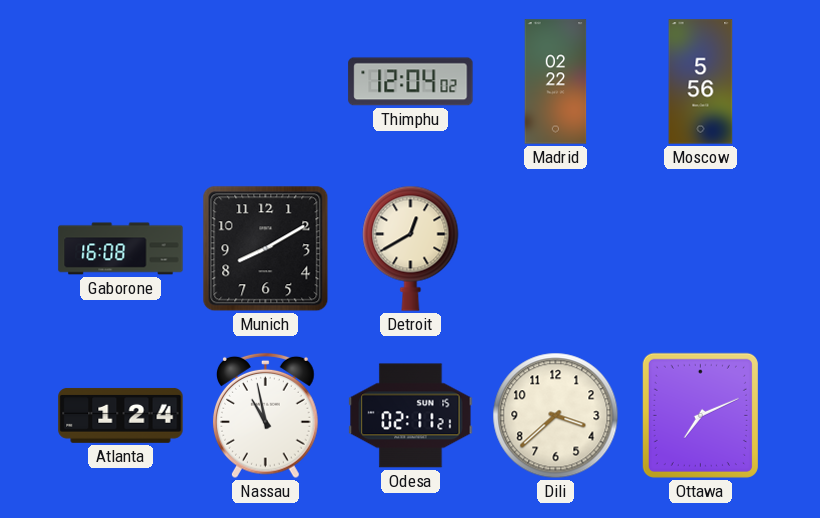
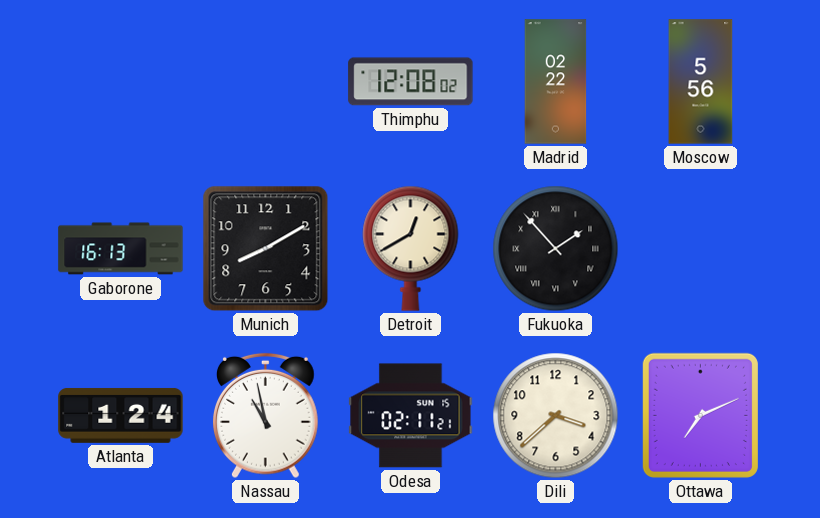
Thimphu: 12:04 -> 12:08
Gaborone: 16:08 -> 16:13
Fukuoka: none -> 1:53
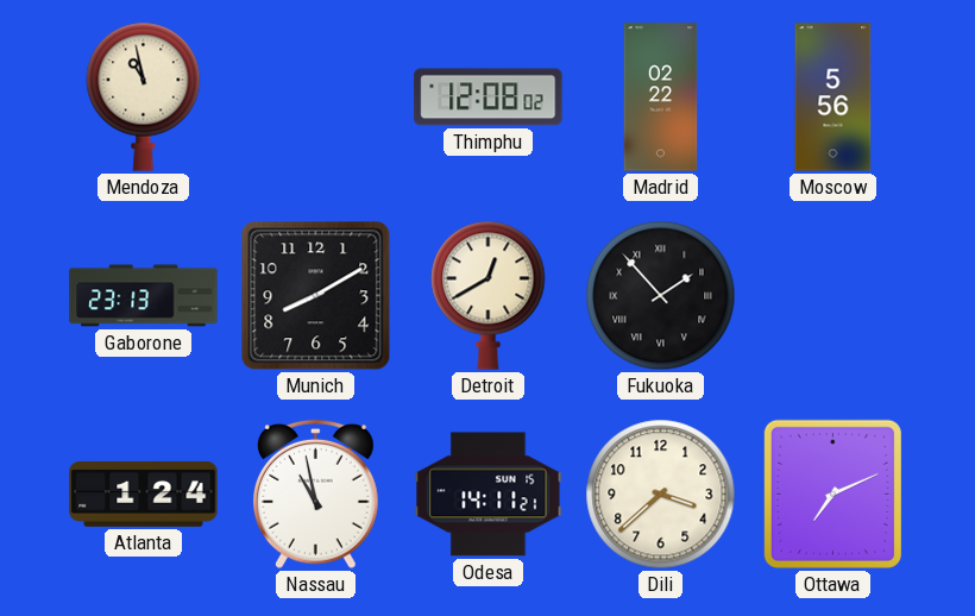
Mendoza: none -> 10:58
Gaborone: 16:13 -> 23:13
Odesa: 02:11 -> 14:11
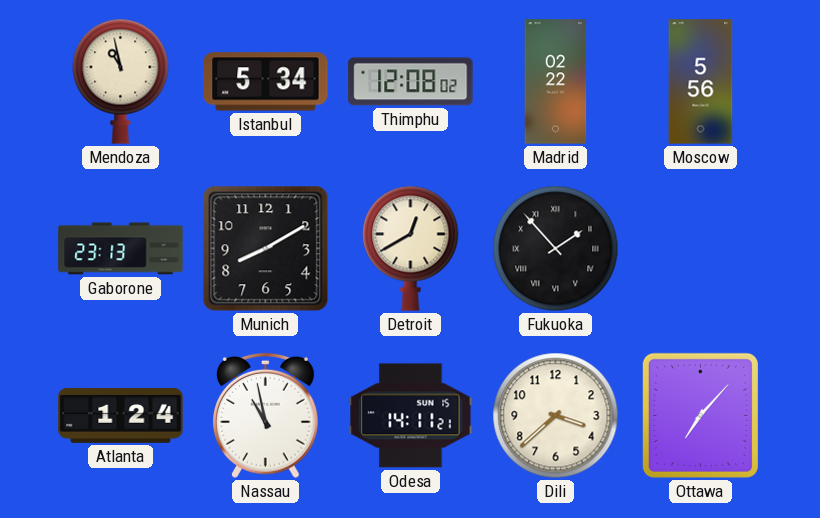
Istanbul: none -> 5:34
Ottawa: 7:11 -> 7:07
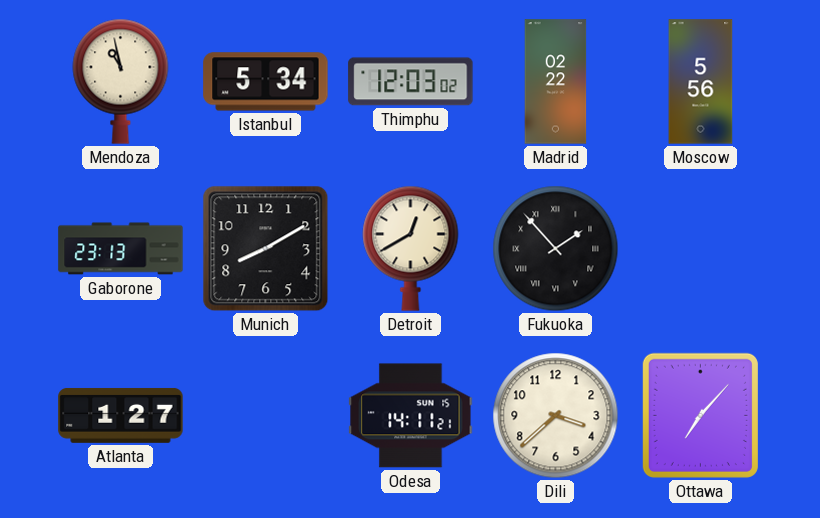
Thimphu: 12:08 -> 12:03
Atlanta: 1:24 -> 1:27
Nassau: 10:58 -> none
